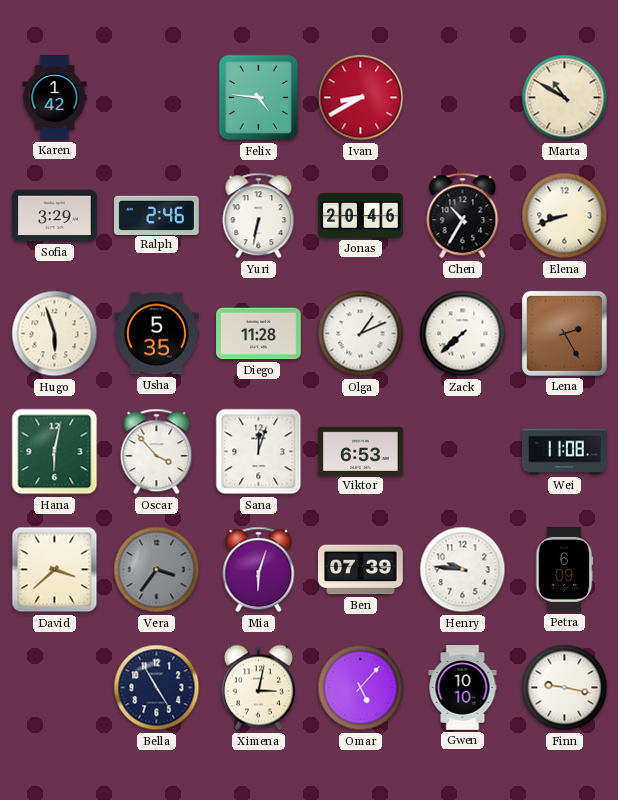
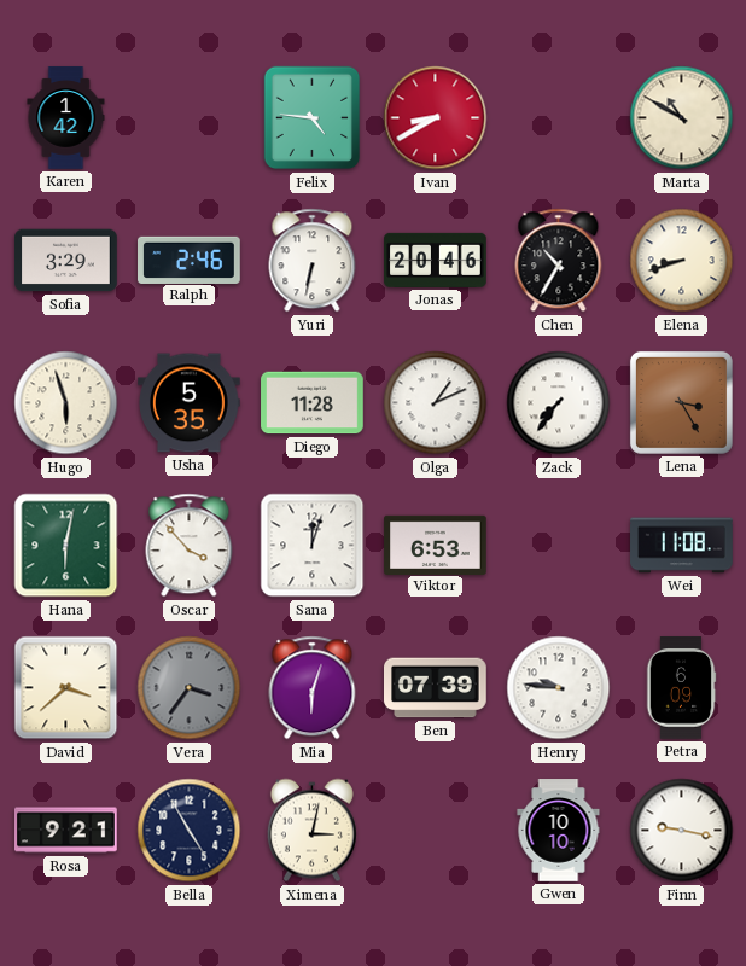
Zack: 7:38 -> 7:36
Lena: 2:25 -> 3:25
Rosa: none -> 9:21
Omar: 5:07 -> none
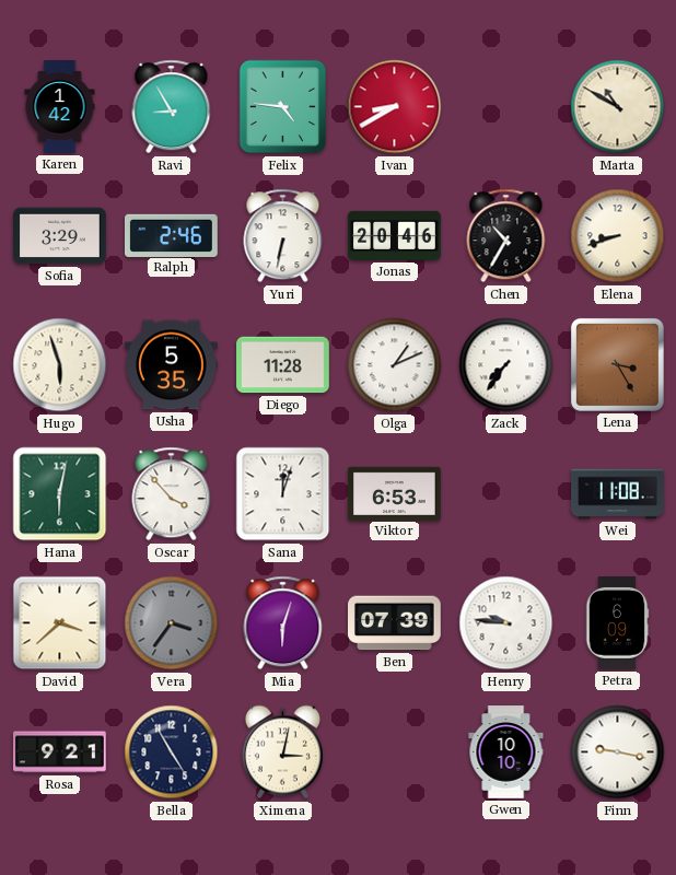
Ravi: none -> 8:55
